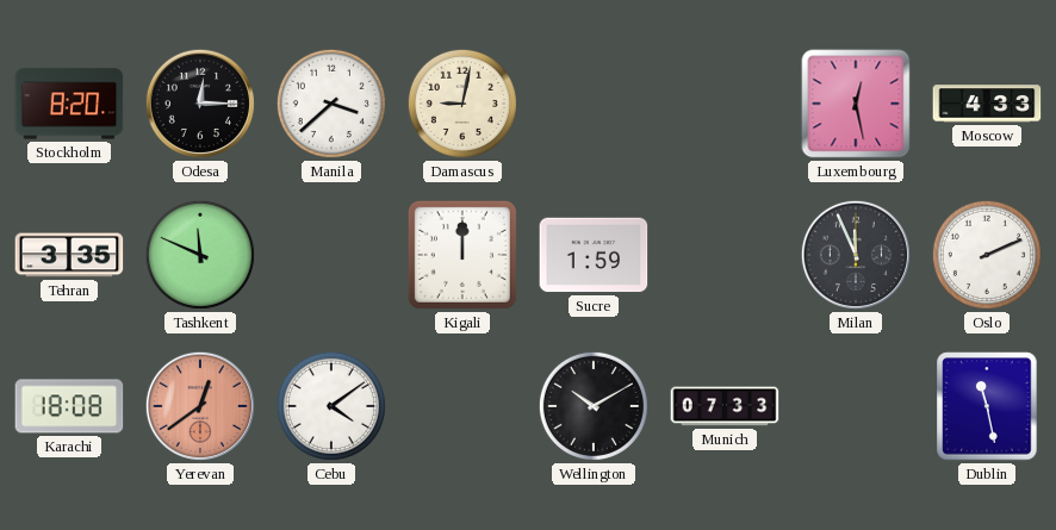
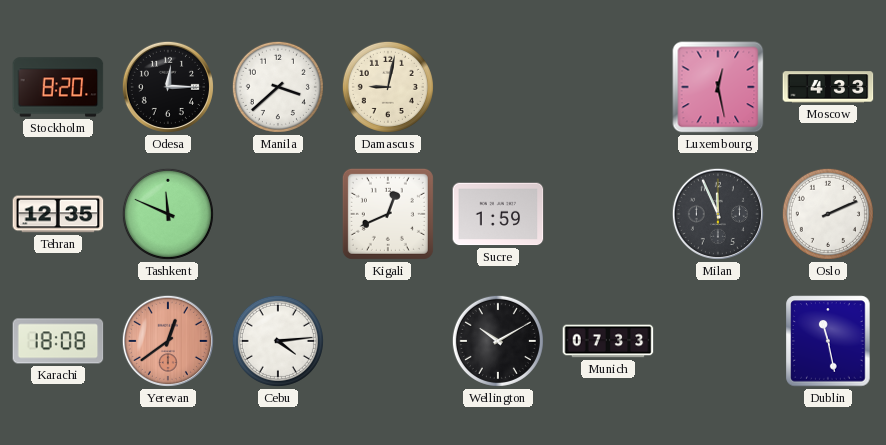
Tehran: 3:35 -> 12:35
Kigali: 12:00 -> 12:41
Cebu: 4:09 -> 4:14
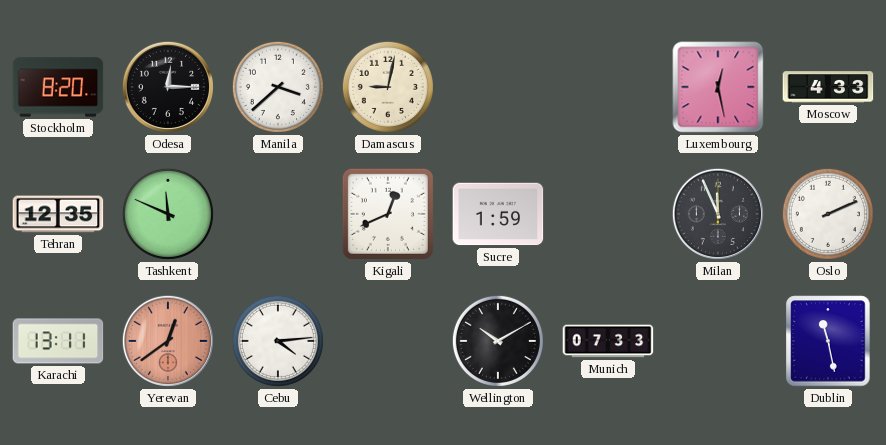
Karachi: 18:08 -> 13:11
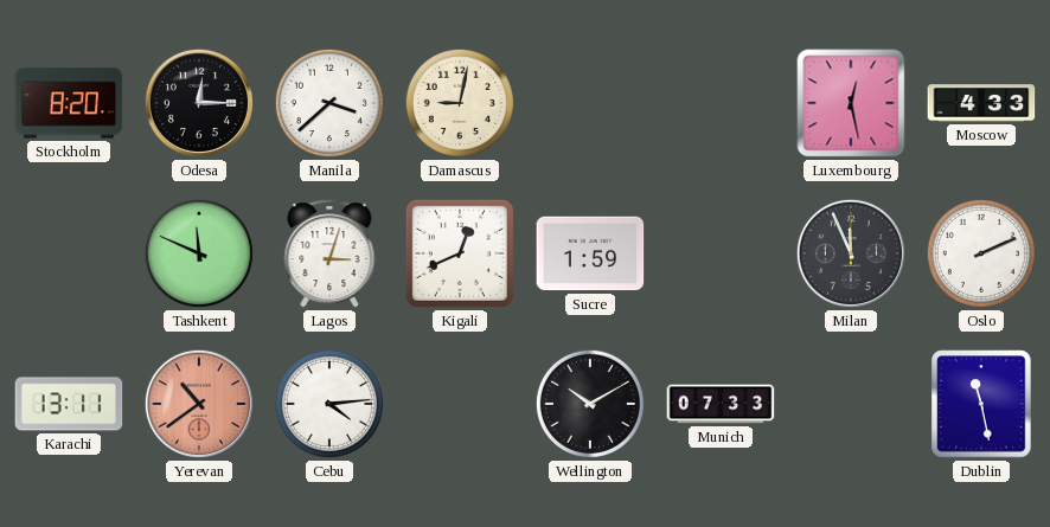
Tehran: 12:35 -> none
Lagos: none -> 3:03
Yerevan: 12:39 -> 10:39
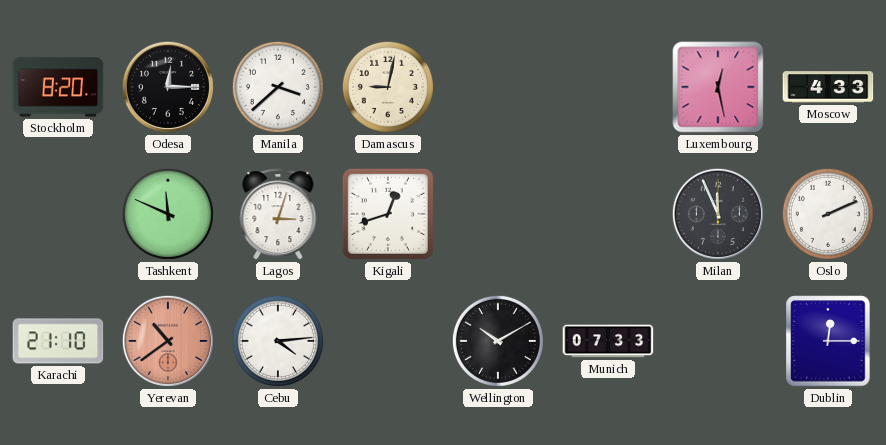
Kigali: 12:41 -> 12:42
Sucre: 1:59 -> none
Karachi: 13:11 -> 21:10
Dublin: 11:28 -> 12:15
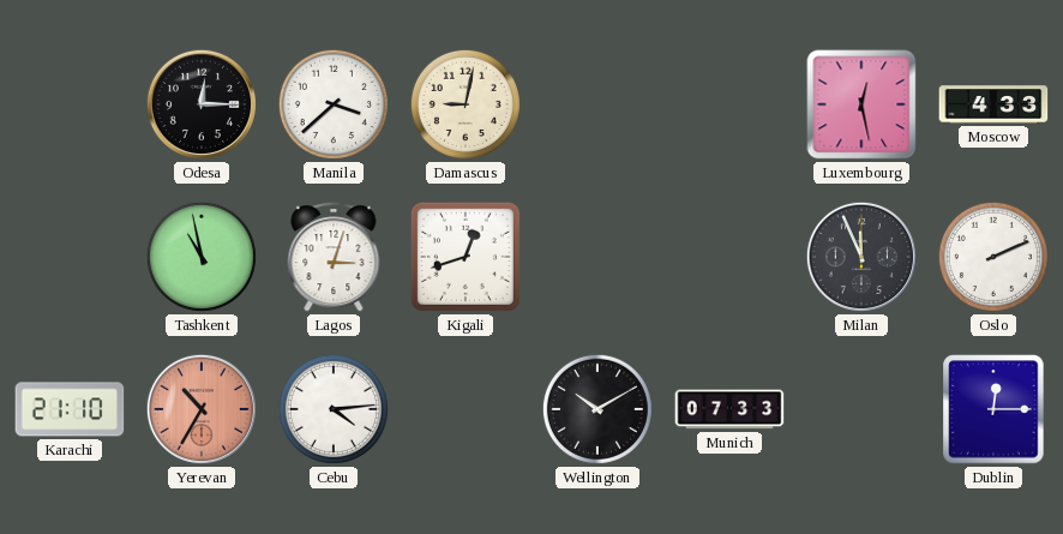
Stockholm: 8:20 -> none
Tashkent: 11:49 -> 10:58
Yerevan: 10:39 -> 10:35
